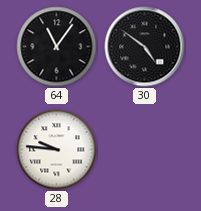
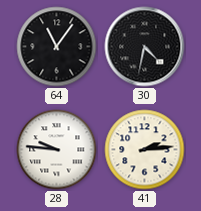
30: 4:51 -> 4:32
41: none -> 2:14
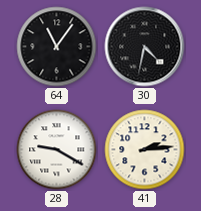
28: 9:46 -> 9:20
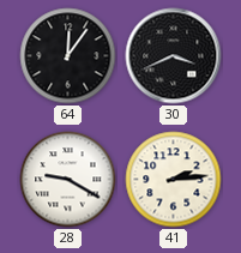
64: 11:06 -> 12:06
30: 4:32 -> 3:41
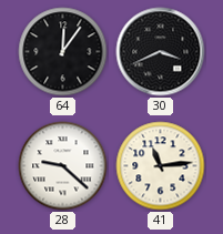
28: 9:20 -> 9:22
41: 2:14 -> 11:14
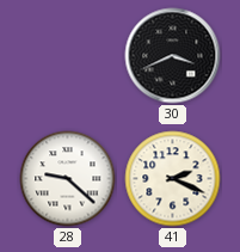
64: 12:06 -> none
41: 11:14 -> 2:19
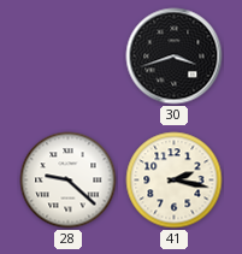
30: 3:41 -> 3:42
41: 2:19 -> 2:17
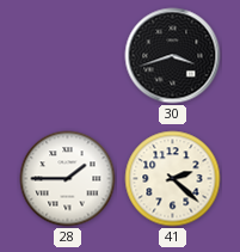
28: 9:22 -> 1:45
41: 2:17 -> 2:22
